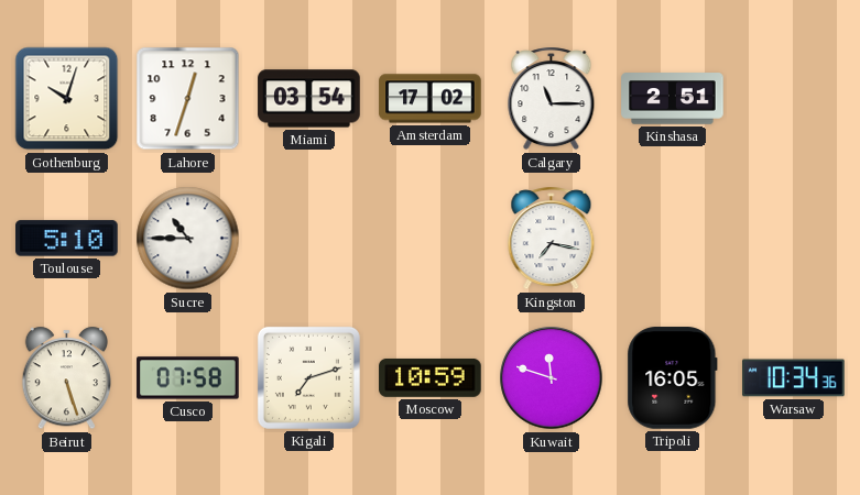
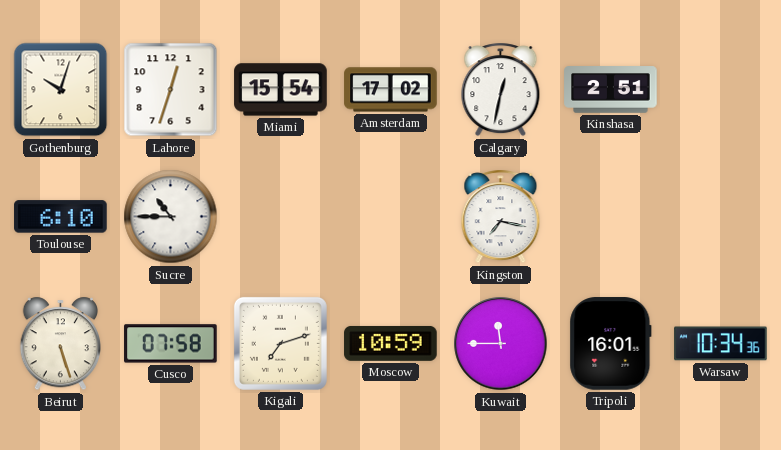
Miami: 03:54 -> 15:54
Calgary: 11:15 -> 12:32
Toulouse: 5:10 -> 6:10
Kuwait: 11:48 -> 11:45
Tripoli: 16:05 -> 16:01
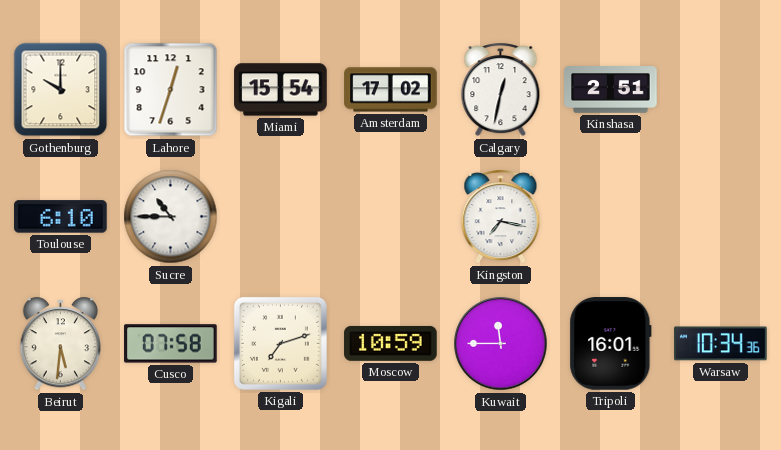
Gothenburg: 10:03 -> 10:00
Beirut: 5:27 -> 5:31
